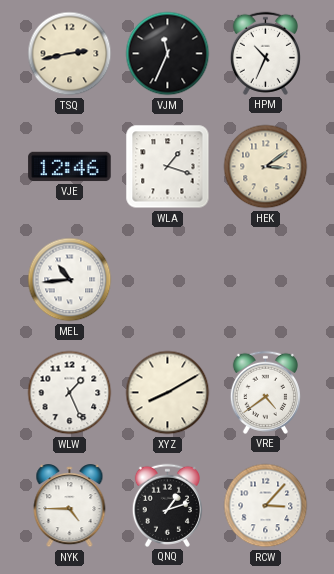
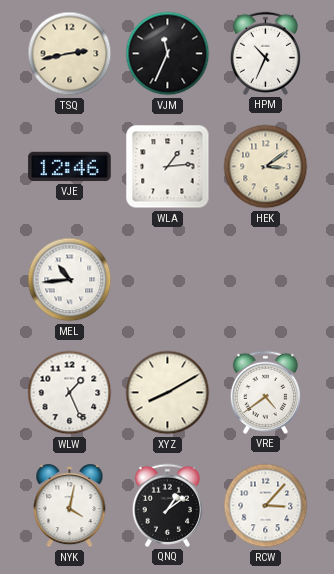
WLA: 1:18 -> 1:14
NYK: 4:45 -> 4:02
QNQ: 1:12 -> 1:09
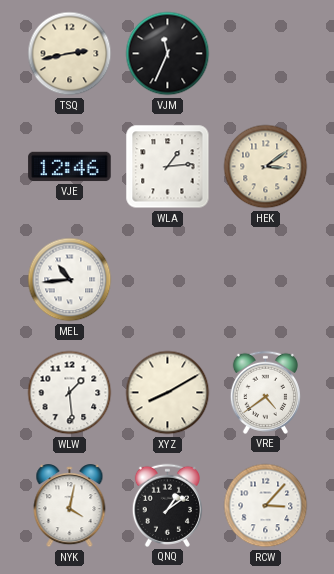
HPM: 10:34 -> none
WLW: 1:26 -> 1:29
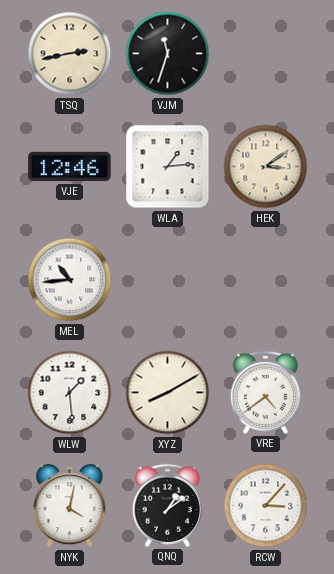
VJM: 11:34 -> 11:33
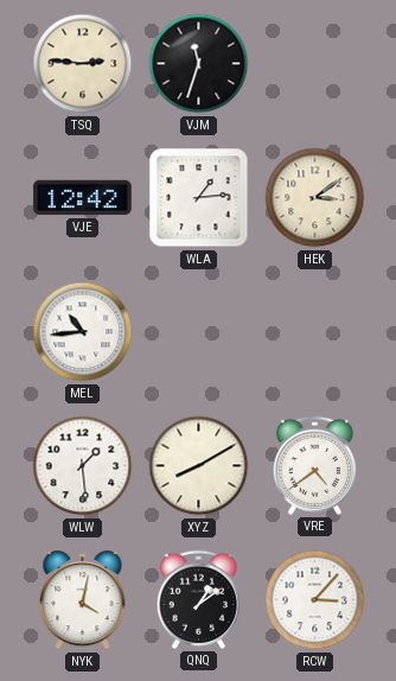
TSQ: 2:43 -> 2:46
VJE: 12:46 -> 12:42
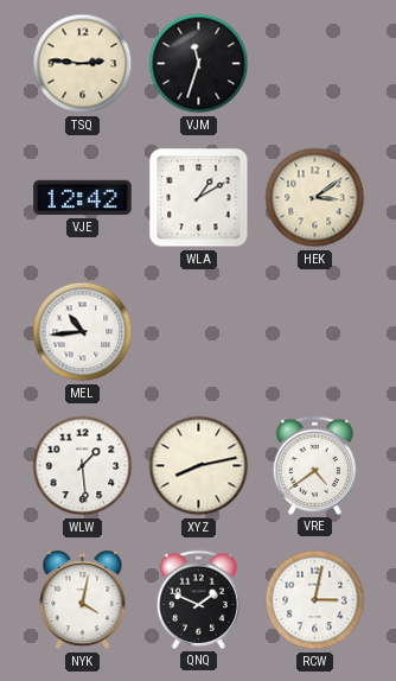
WLA: 1:14 -> 1:10
XYZ: 8:10 -> 8:13
QNQ: 1:09 -> 1:49
RCW: 3:07 -> 3:02
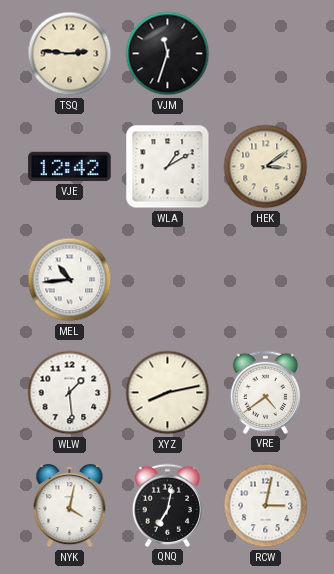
QNQ: 1:49 -> 7:02
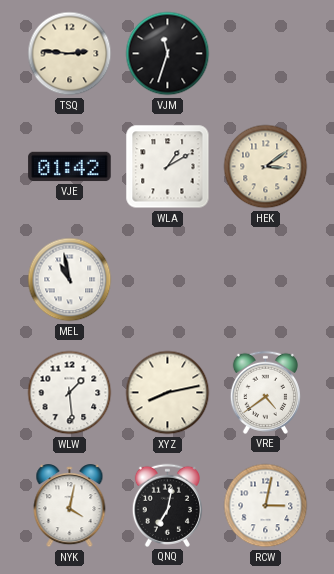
VJE: 12:42 -> 01:42
MEL: 10:44 -> 10:58
